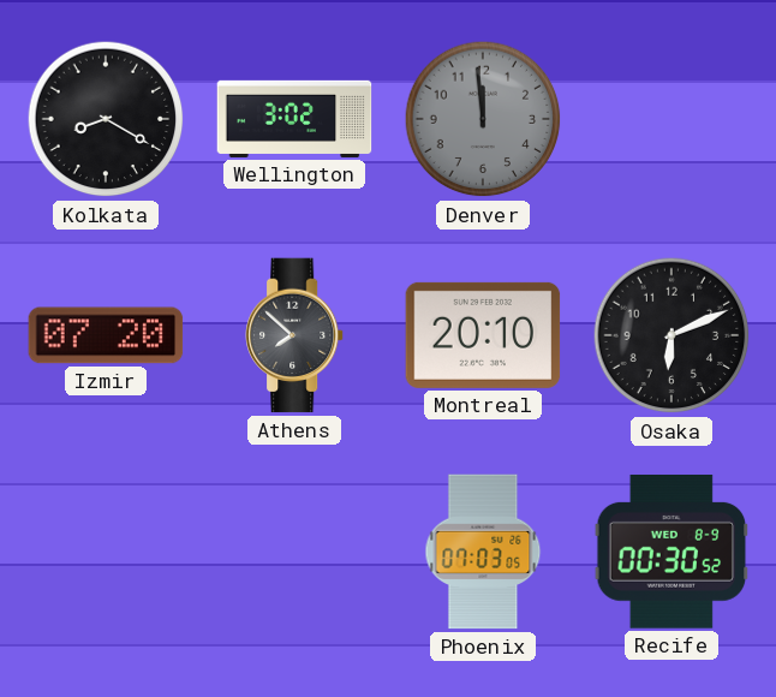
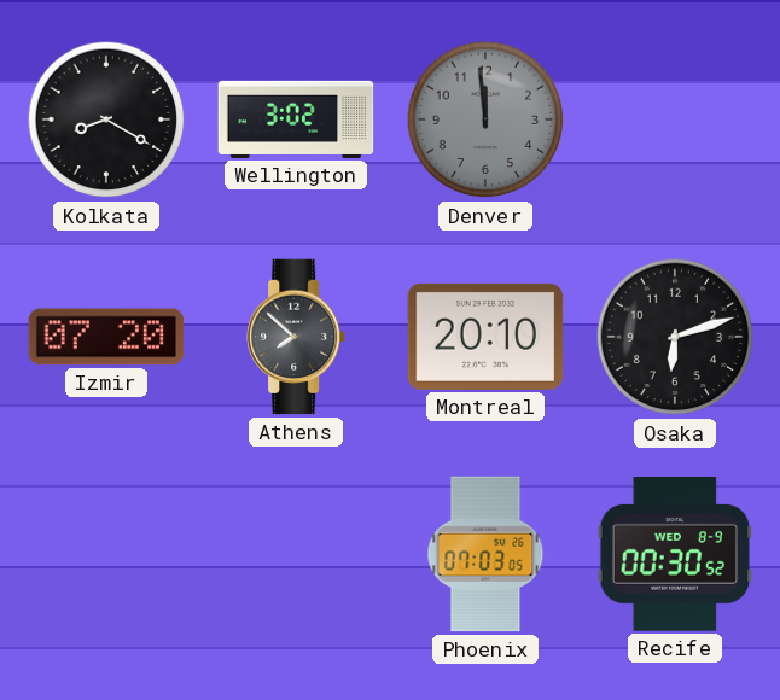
Osaka: 6:11 -> 6:12
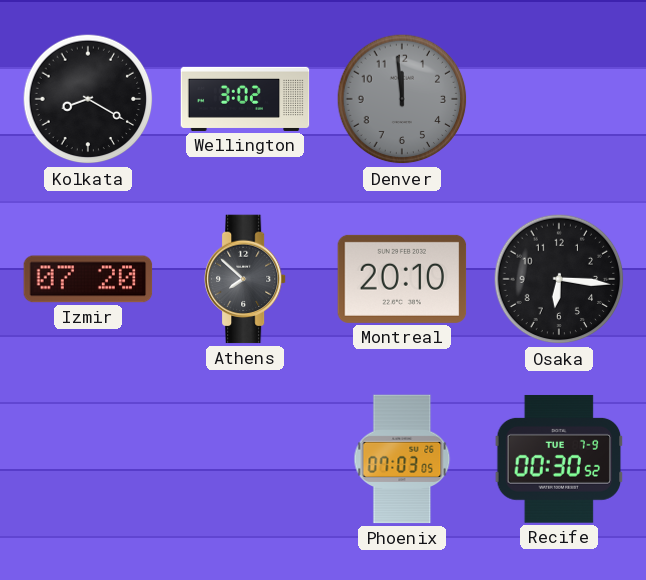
Osaka: 6:12 -> 6:16
Recife date: WED 8-9 -> TUE 7-9
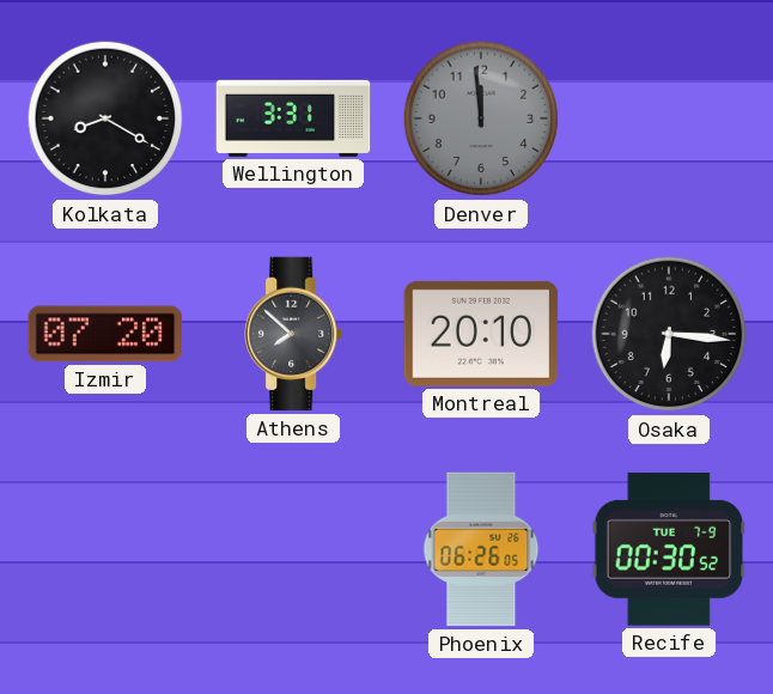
Wellington: 3:02 -> 3:31
Phoenix: 07:03 -> 06:26
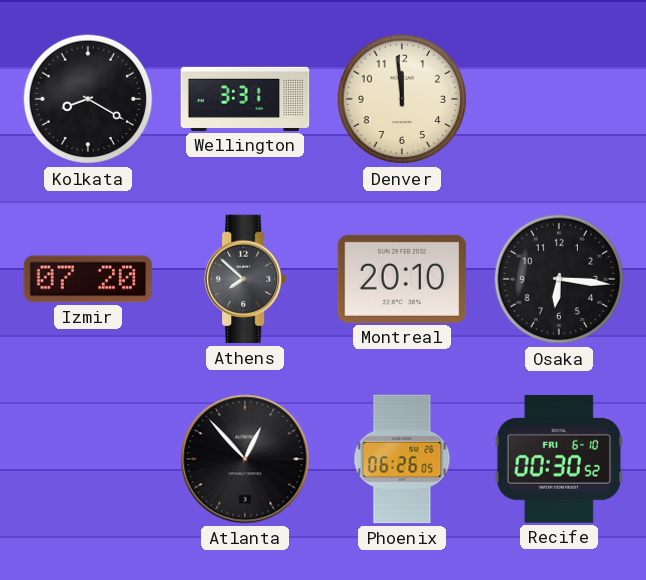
Denver dial: grey -> cream
Atlanta: none -> 12:53
Recife date: TUE 7-9 -> FRI 6-10
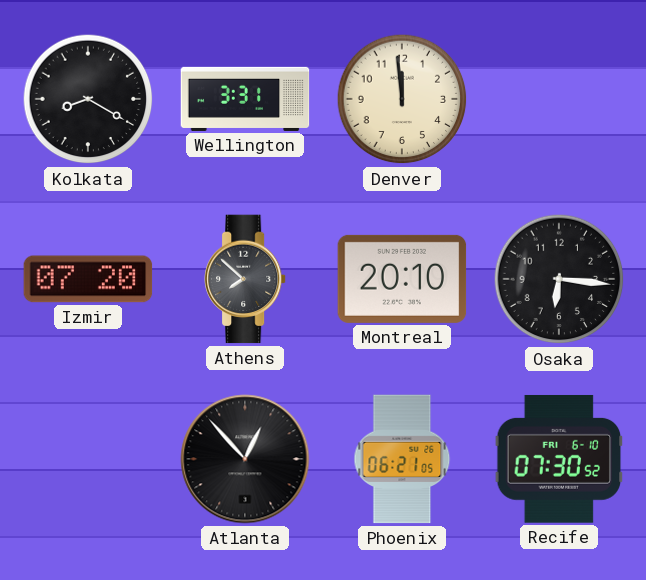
Phoenix: 06:26 -> 06:21
Recife: 00:30 -> 07:30
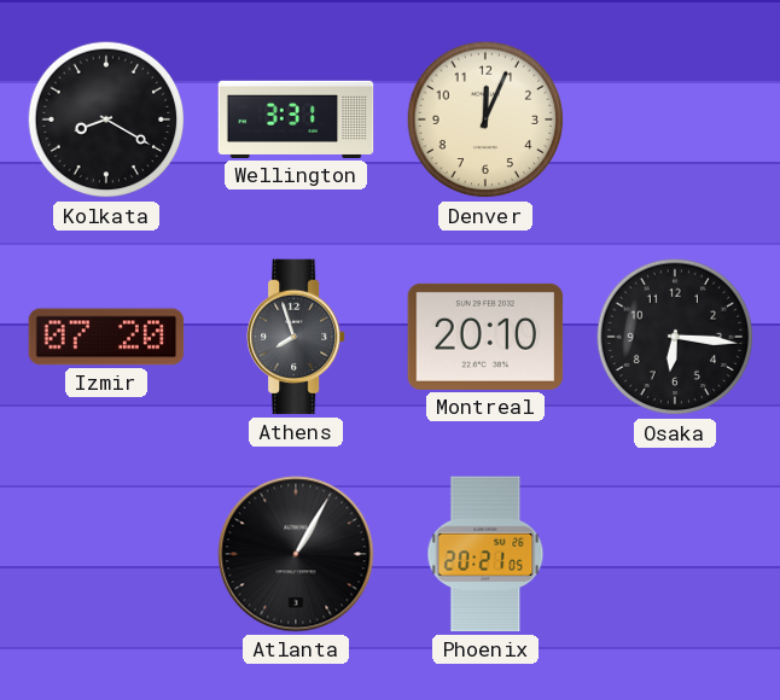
Denver: 11:59 -> 12:04
Athens: 7:52 -> 7:57
Atlanta: 12:53 -> 1:05
Phoenix: 06:21 -> 20:21
Recife: 07:30 -> none
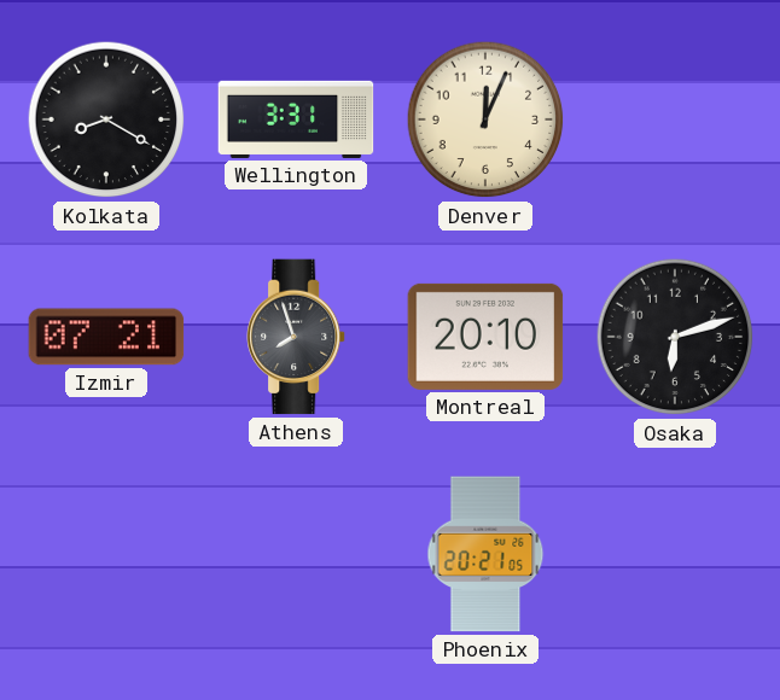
Izmir: 07:20 -> 07:21
Osaka: 6:16 -> 6:12
Atlanta: 1:05 -> none
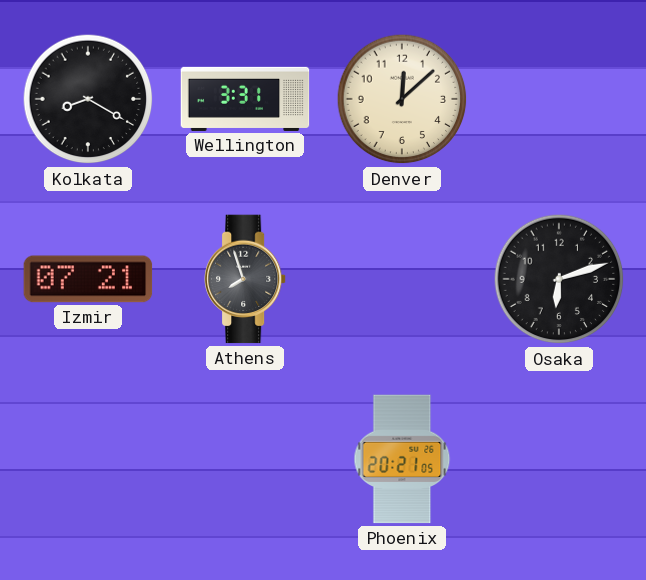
Denver: 12:04 -> 12:08
Montreal: 20:10 -> none
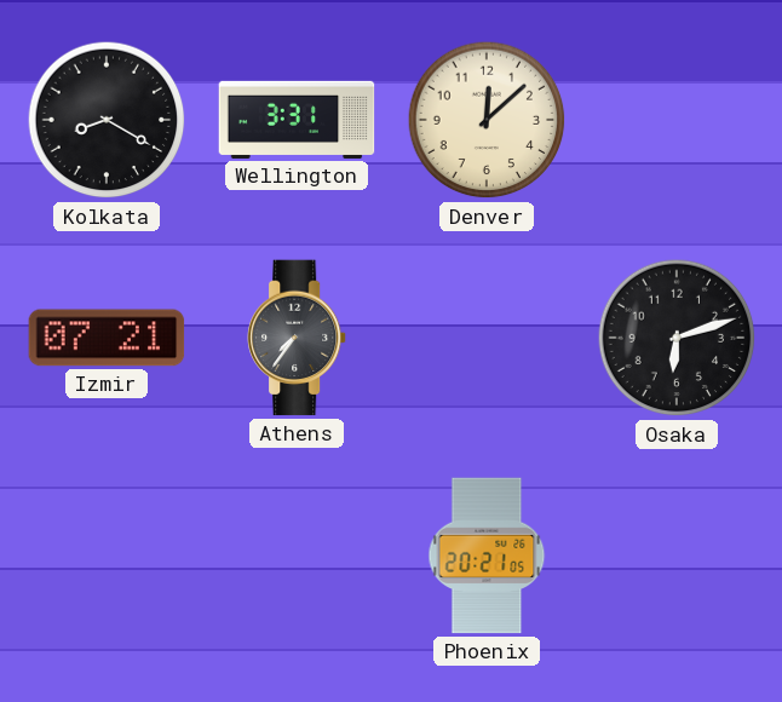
Athens: 7:57 -> 7:36
